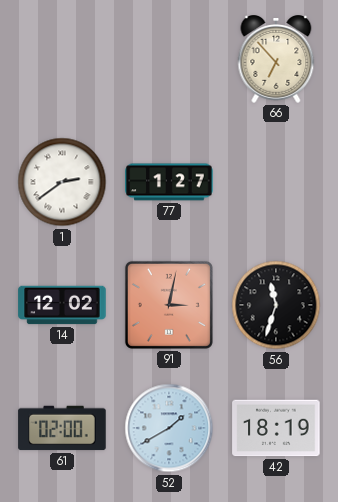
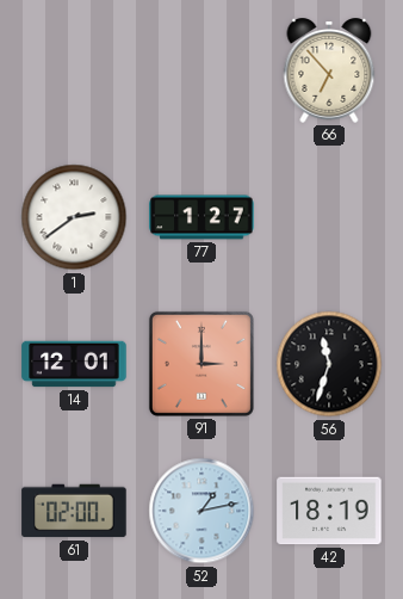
14: 12:02 -> 12:01
91: 3:02 -> 3:00
52: 1:40 -> 1:13
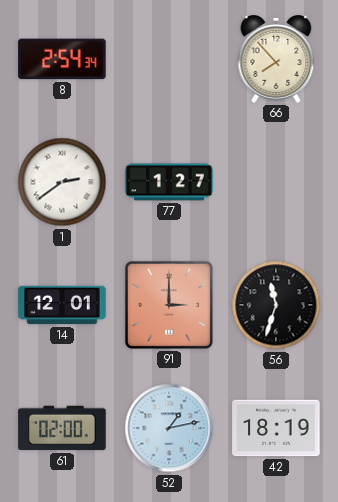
8: none -> 2:54
66: 6:53 -> 7:53
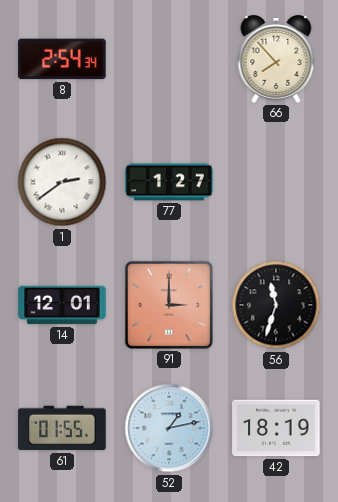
61: 02:00 -> 01:55
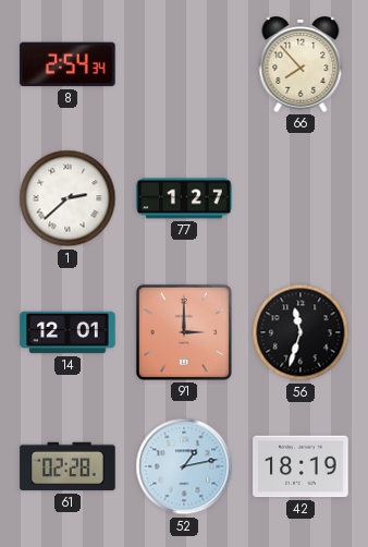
1: 2:39 -> 2:38
61: 01:55 -> 02:28
